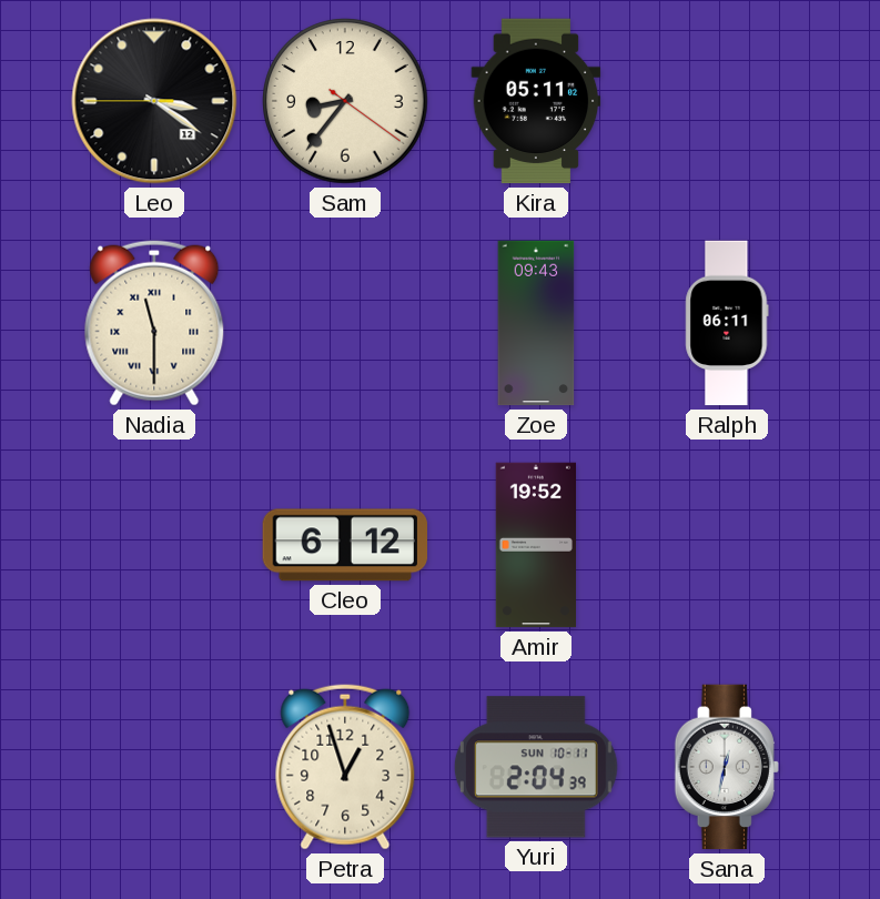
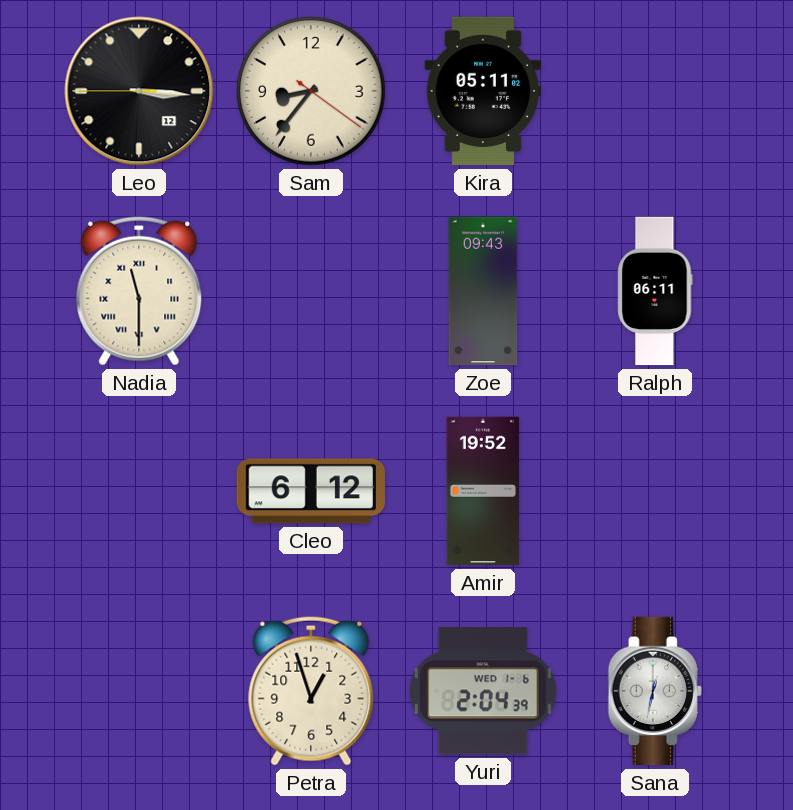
Leo: 3:20 -> 3:15
Yuri date: SUN 10-11 -> WED 1-6
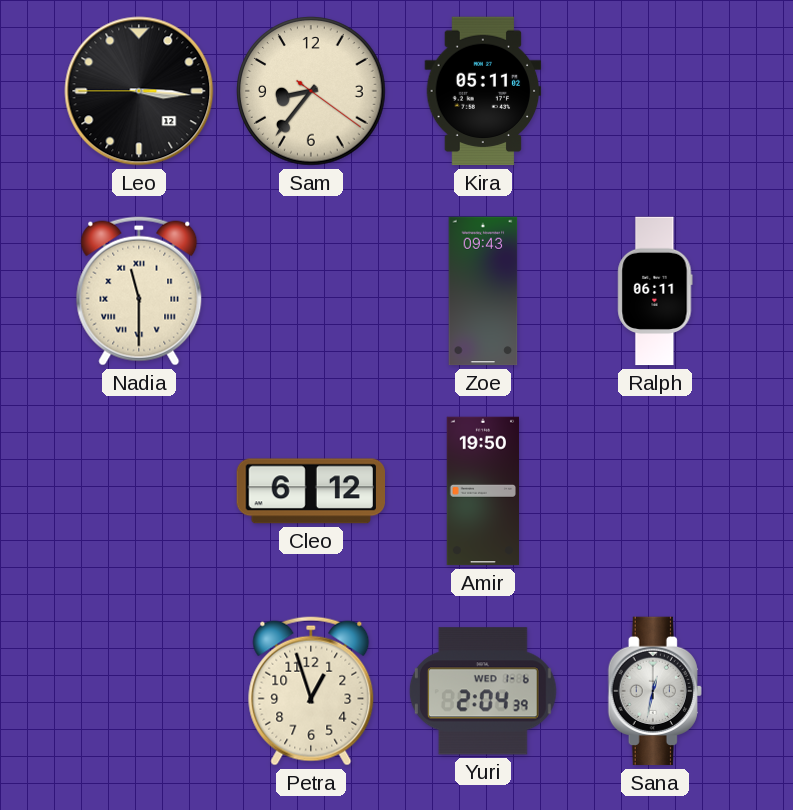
Amir: 19:52 -> 19:50
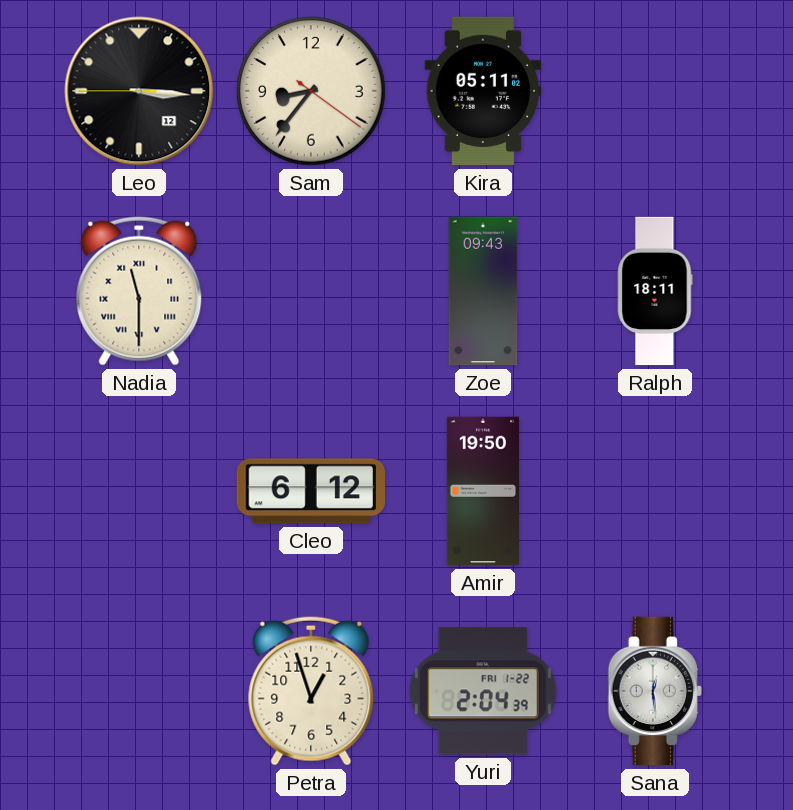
Ralph: 06:11 -> 18:11
Yuri date: WED 1-6 -> FRI 1-22
Sana: 12:32 -> 12:29
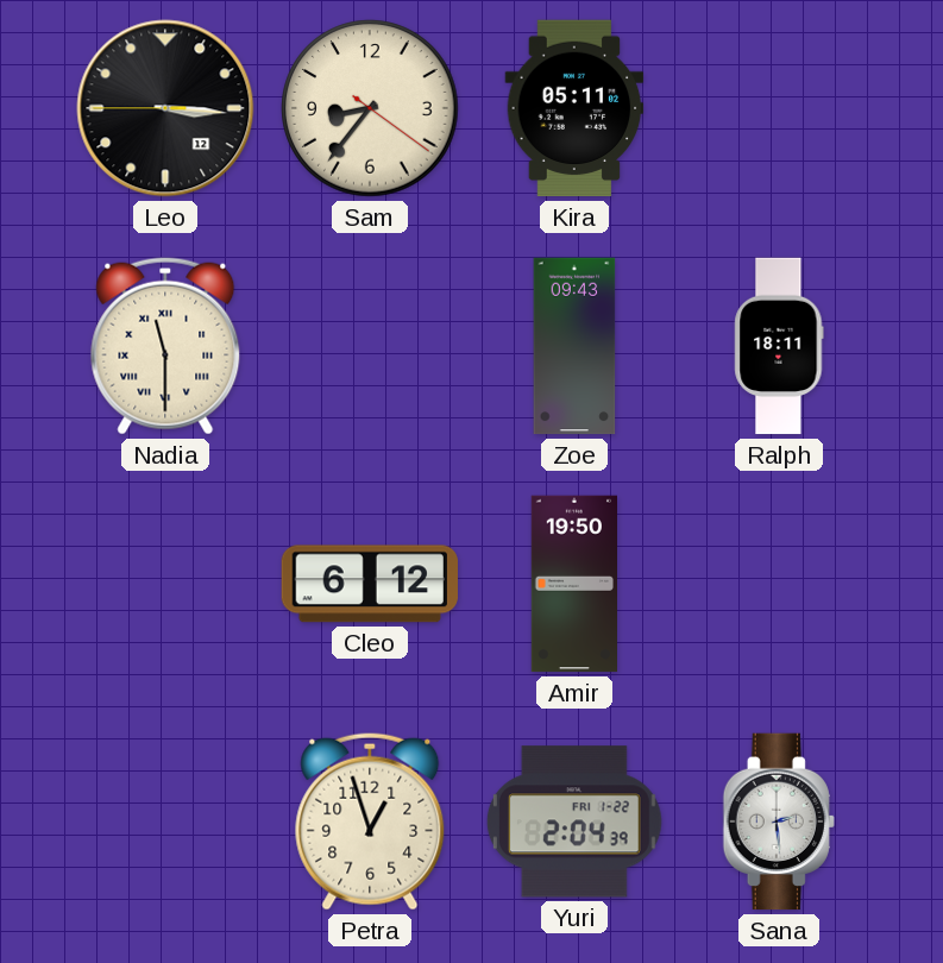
Sana: 12:29 -> 2:29
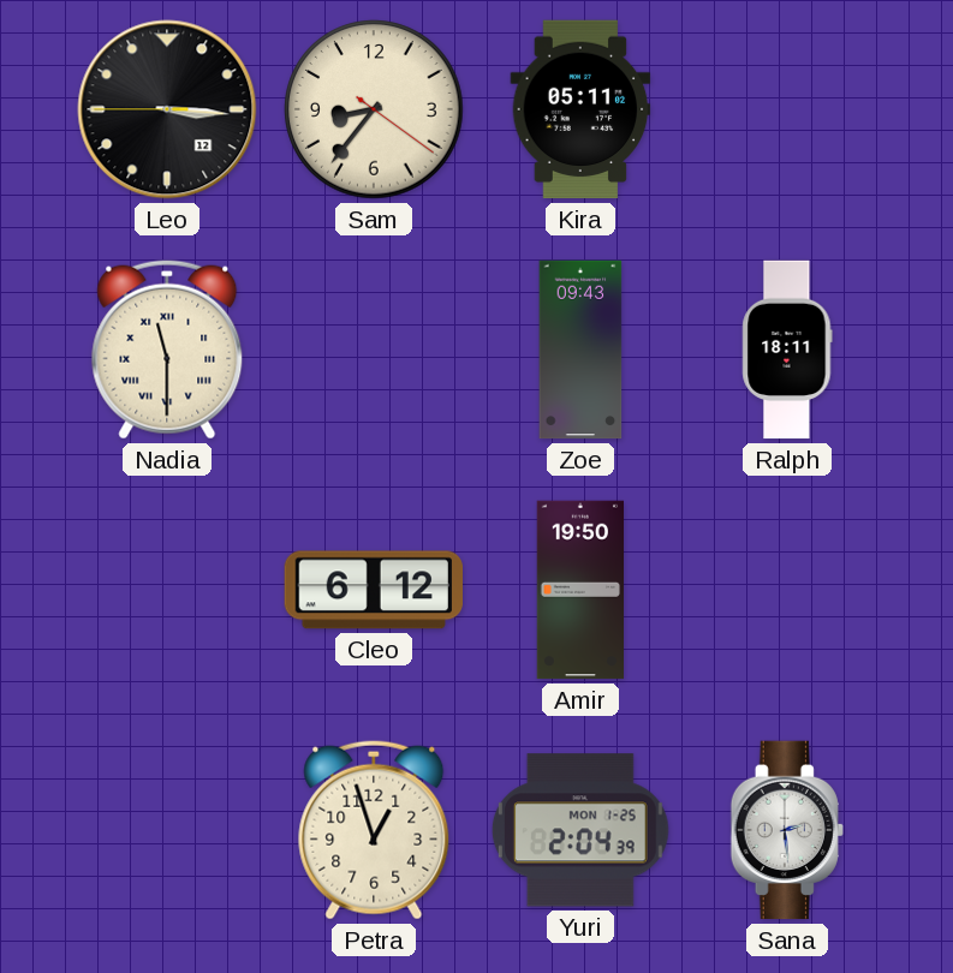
Yuri date: FRI 1-22 -> MON 1-25
